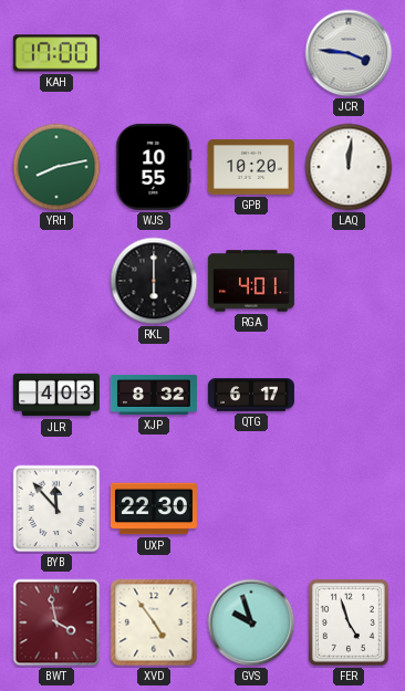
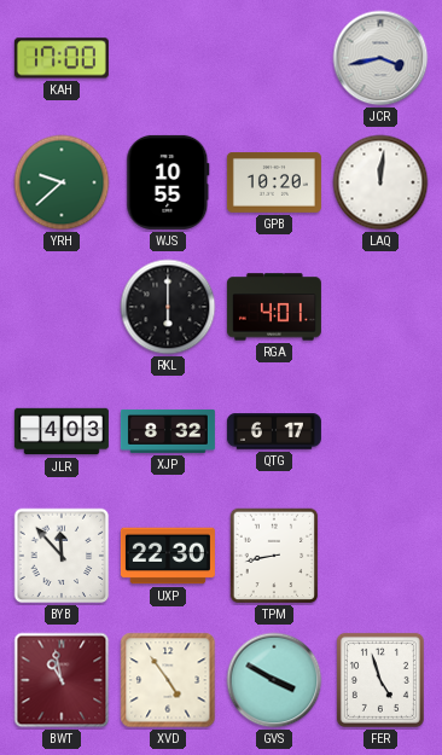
JCR: 3:46 -> 3:43
YRH: 8:13 -> 9:38
TPM: none -> 8:43
BWT: 3:58 -> 10:58
GVS: 9:57 -> 3:50
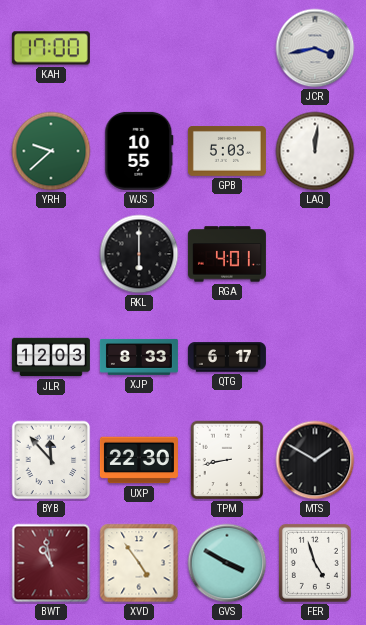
GPB: 10:20 -> 5:03
JLR: 4:03 -> 12:03
XJP: 8:32 -> 8:33
MTS: none -> 1:50
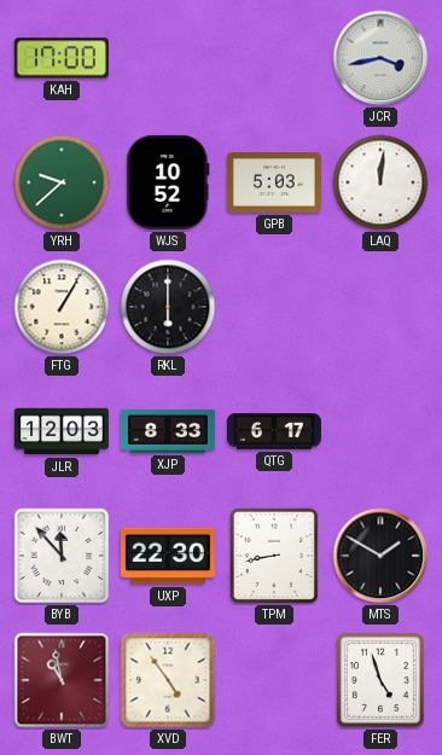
WJS: 10:55 -> 10:52
FTG: none -> 1:05
RGA: 4:01 -> none
GVS: 3:50 -> none
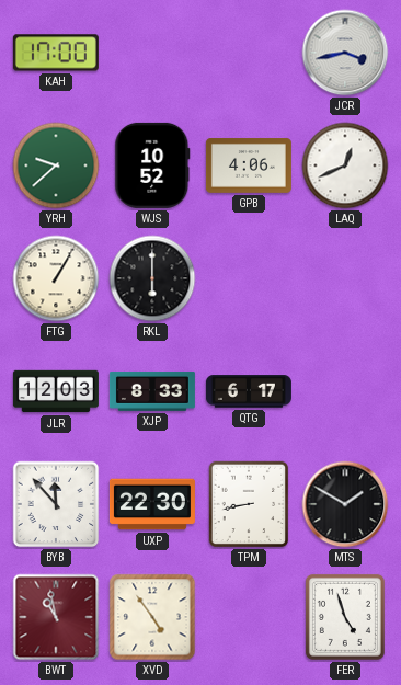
GPB: 5:03 -> 4:06
LAQ: 12:01 -> 12:41
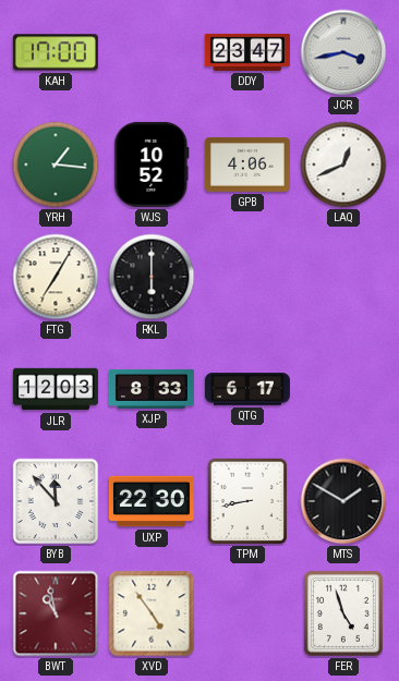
DDY: none -> 23:47
YRH: 9:38 -> 1:16
FTG: 1:05 -> 7:05
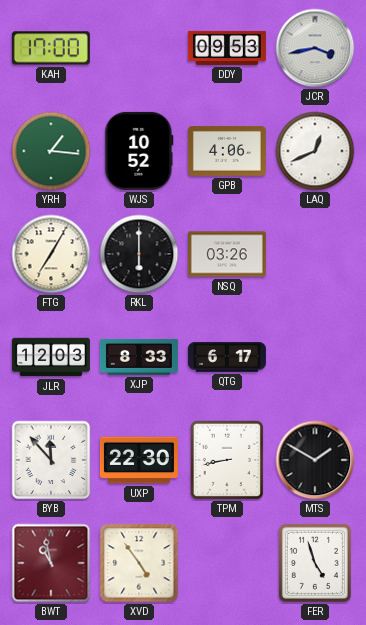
DDY: 23:47 -> 09:53
NSQ: none -> 03:26
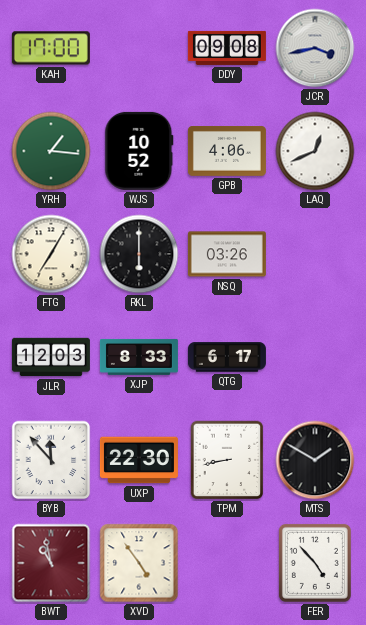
DDY: 09:53 -> 09:08
FER: 4:57 -> 4:53
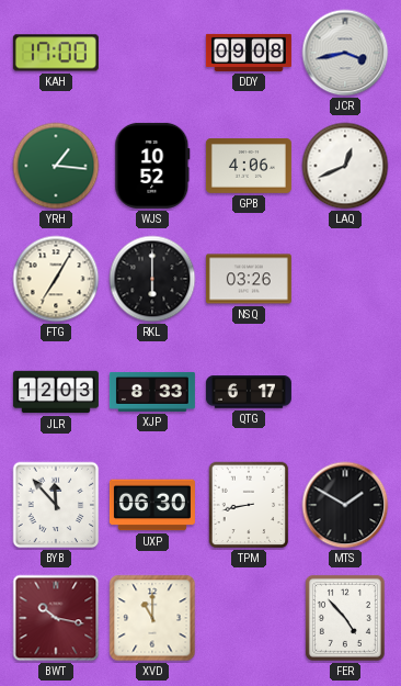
UXP: 22:30 -> 06:30
BWT: 10:58 -> 10:17
XVD: 4:54 -> 11:00
